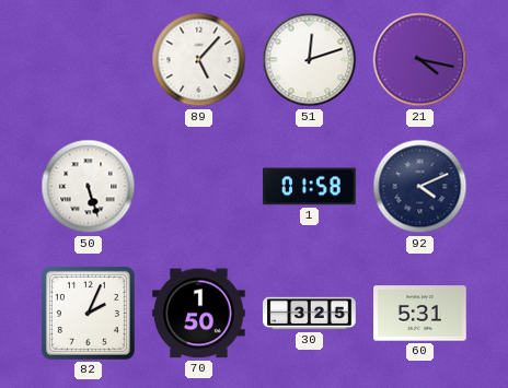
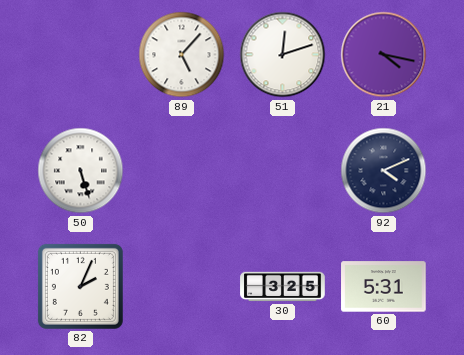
1: 01:58 -> none
70: 1:50 -> none
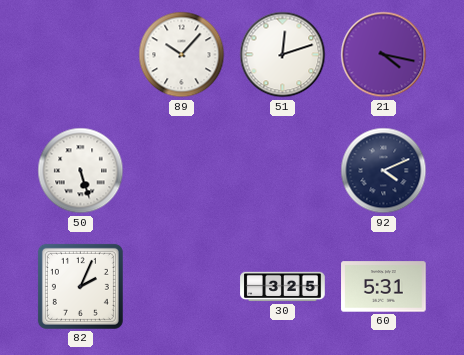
89: 5:07 -> 10:07
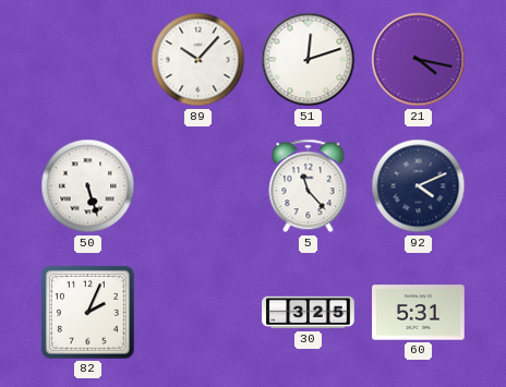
5: none -> 11:23
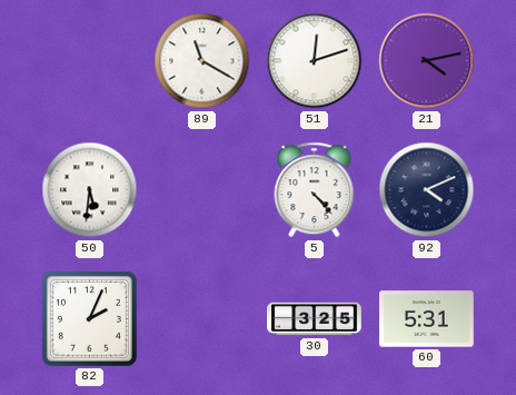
89: 10:07 -> 11:20
21: 4:17 -> 4:13
50: 5:27 -> 5:31
5: 11:23 -> 4:23
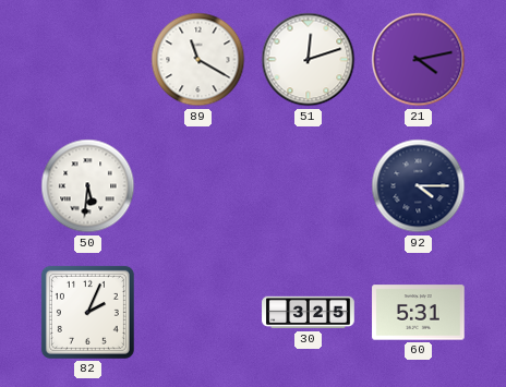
5: 4:23 -> none
92: 4:11 -> 4:15
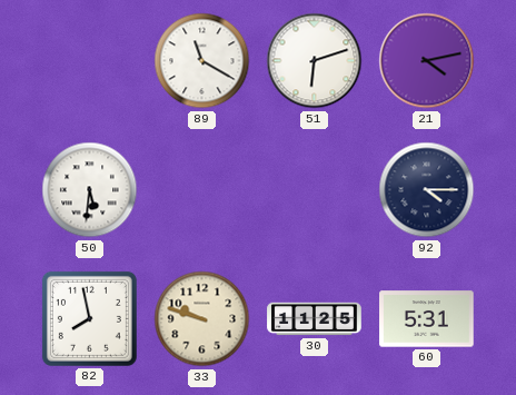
51: 12:12 -> 6:12
82: 2:04 -> 7:58
33: none -> 9:48
30: 3:25 -> 11:25
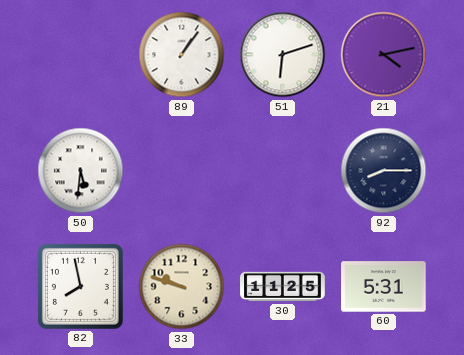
89: 11:20 -> 1:06
92: 4:15 -> 8:15
